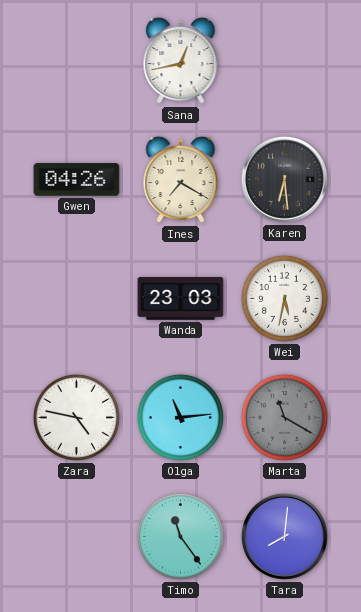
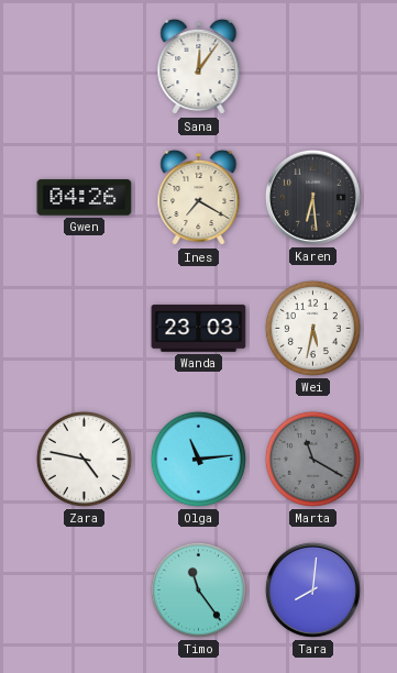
Sana: 12:43 -> 12:06
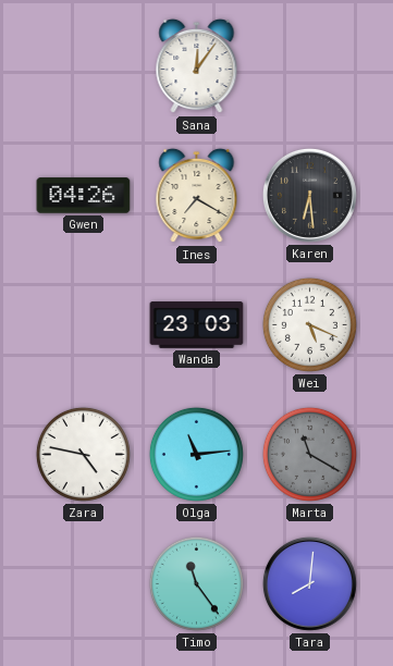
Wei: 5:32 -> 5:19
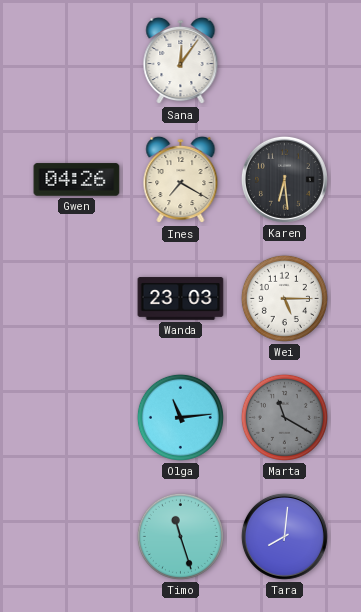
Wei: 5:19 -> 5:15
Zara: 4:47 -> none
Timo: 11:24 -> 11:27
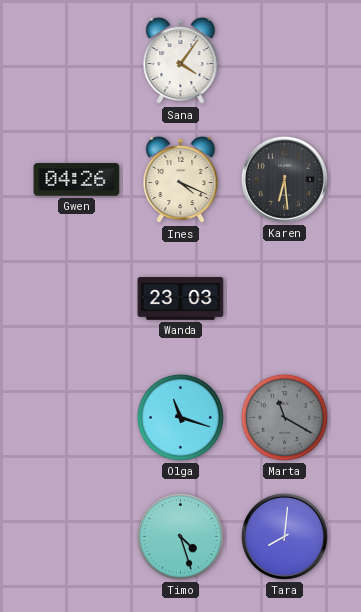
Sana: 12:06 -> 4:06
Ines: 7:20 -> 4:19
Wei: 5:15 -> none
Olga: 11:14 -> 11:18
Timo: 11:27 -> 4:27
